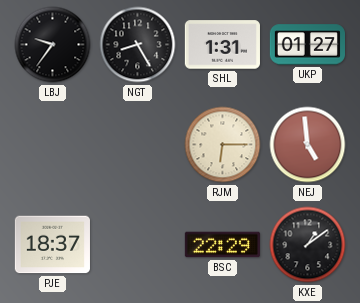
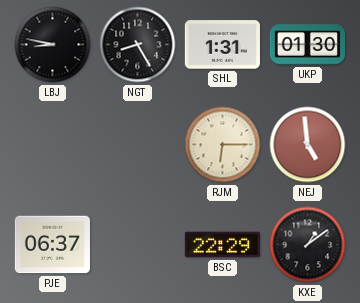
LBJ: 9:36 -> 8:47
UKP: 01:27 -> 01:30
PJE: 18:37 -> 06:37
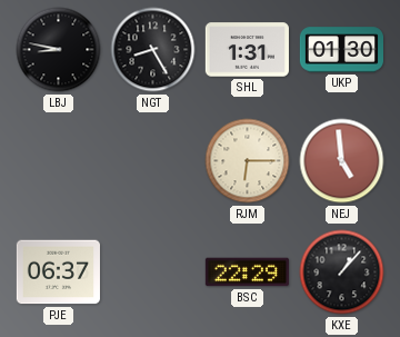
KXE: 1:09 -> 1:07
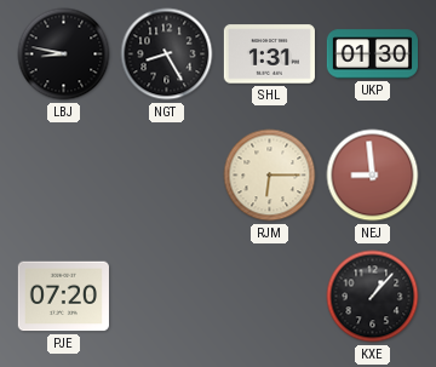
NEJ: 4:59 -> 8:59
PJE: 06:37 -> 07:20
BSC: 22:29 -> none
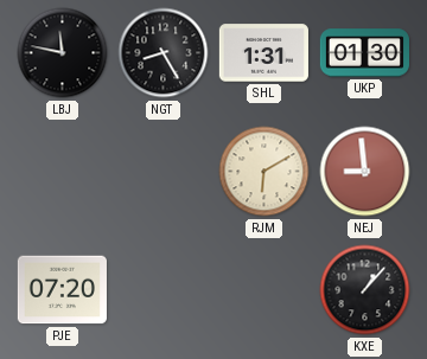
LBJ: 8:47 -> 11:47
RJM: 6:15 -> 6:10
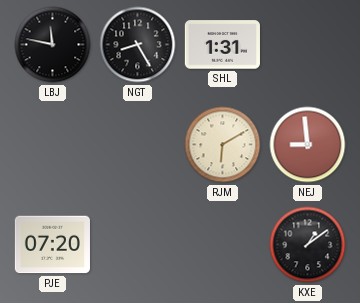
UKP: 01:30 -> none
KXE: 1:07 -> 1:09
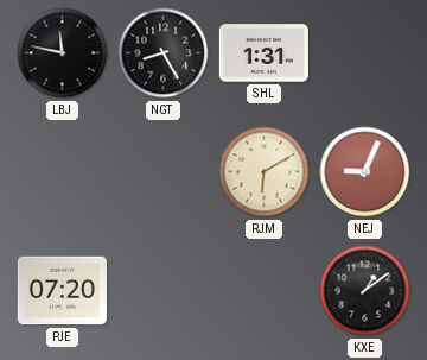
NEJ: 8:59 -> 9:04
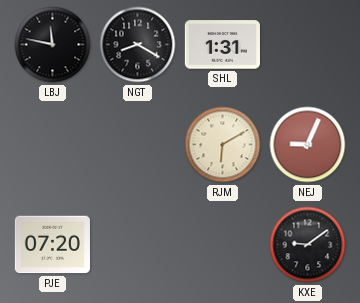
NGT: 8:25 -> 8:20
KXE: 1:09 -> 9:09
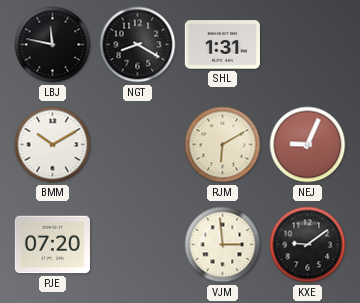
BMM: none -> 10:10
VJM: none -> 2:59
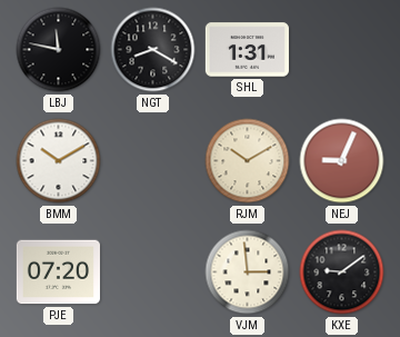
RJM: 6:10 -> 10:10
